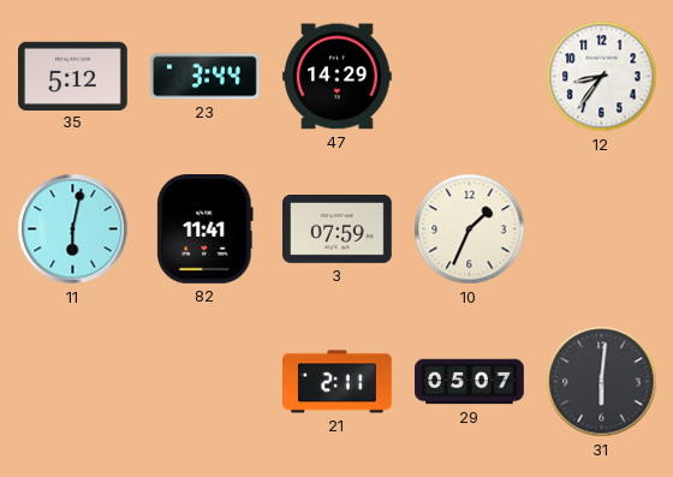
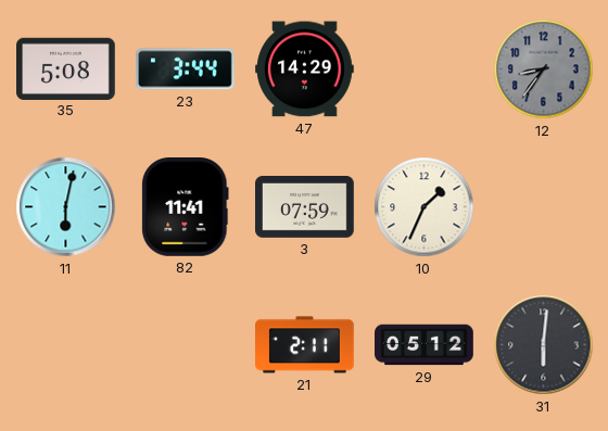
35: 5:12 -> 5:08
12 dial: white -> grey
29: 05:07 -> 05:12
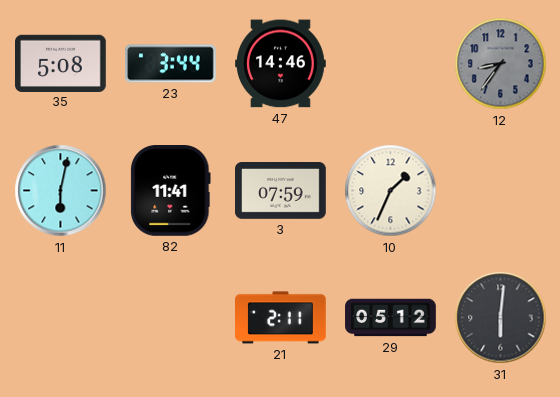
47: 14:29 -> 14:46
